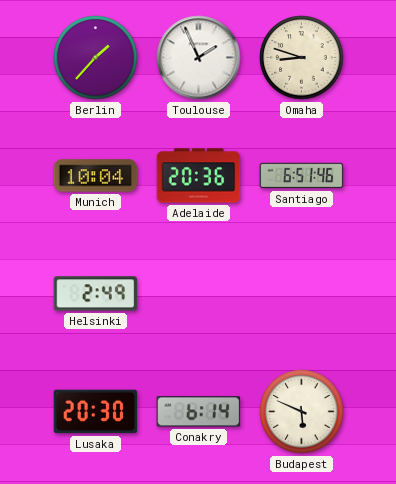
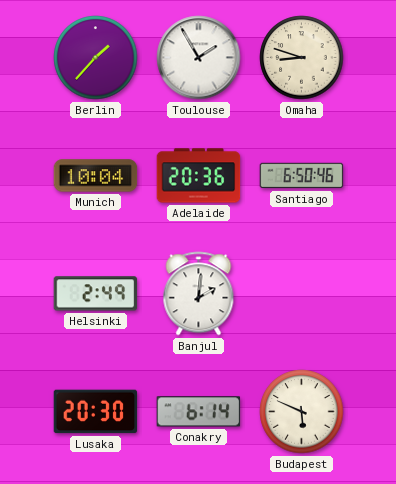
Toulouse: 1:56 -> 1:55
Santiago: 6:51 -> 6:50
Banjul: none -> 2:01
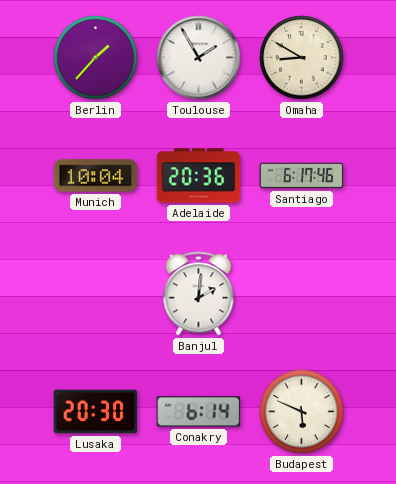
Omaha: 8:48 -> 8:50
Santiago: 6:50 -> 6:17
Helsinki: 2:49 -> none
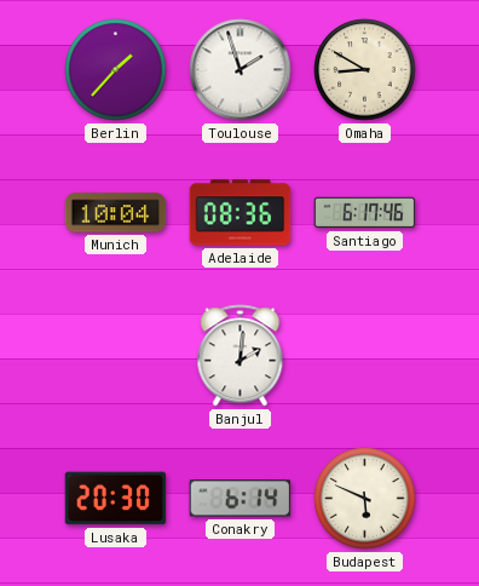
Toulouse: 1:55 -> 1:57
Adelaide: 20:36 -> 08:36
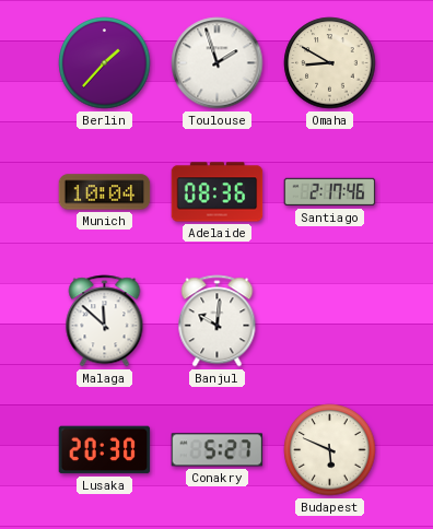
Santiago: 6:17 -> 2:17
Malaga: none -> 11:52
Banjul: 2:01 -> 10:01
Conakry: 6:14 -> 5:27
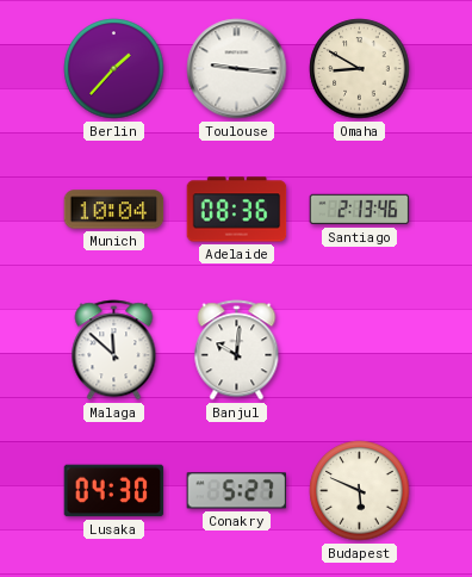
Toulouse: 1:57 -> 9:16
Santiago: 2:17 -> 2:13
Lusaka: 20:30 -> 04:30
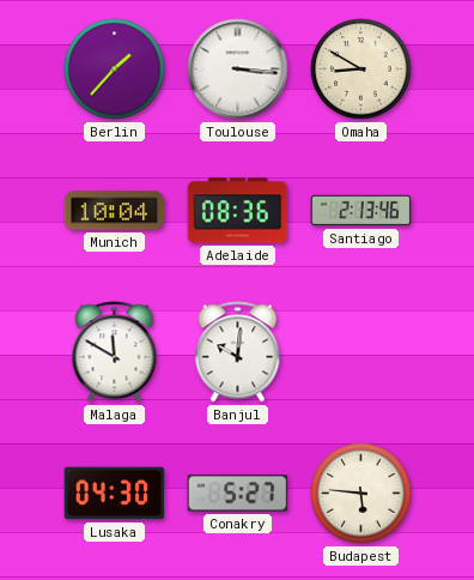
Toulouse: 9:16 -> 3:16
Malaga: 11:52 -> 11:50
Budapest: 5:49 -> 5:46
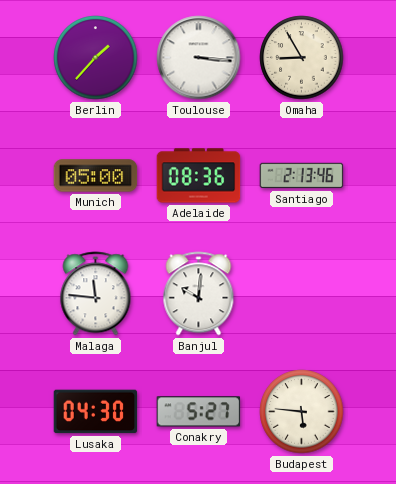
Omaha: 8:50 -> 8:55
Munich: 10:04 -> 05:00
Malaga: 11:50 -> 11:46
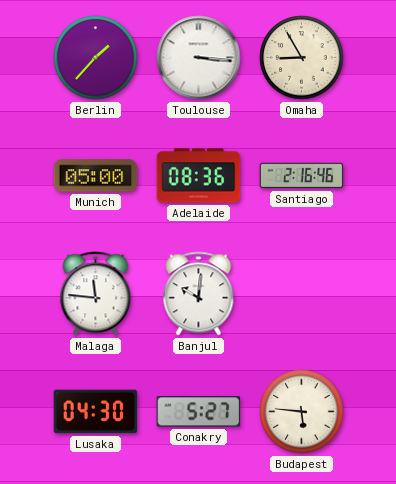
Santiago: 2:13 -> 2:16
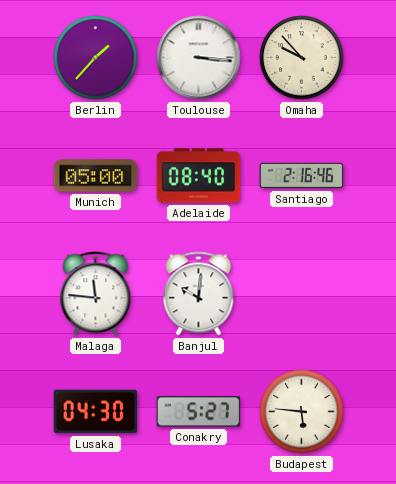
Omaha: 8:55 -> 9:53
Adelaide: 08:36 -> 08:40
